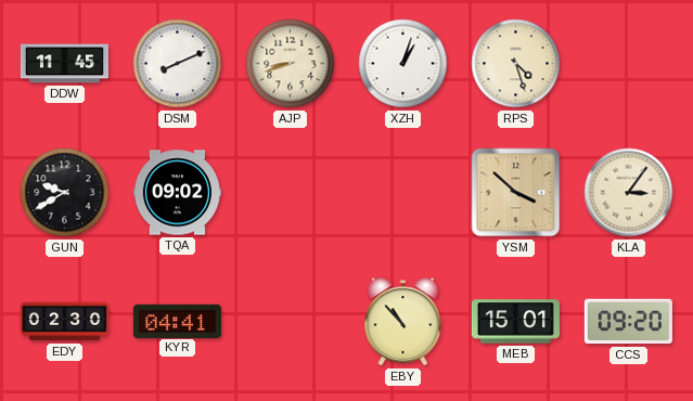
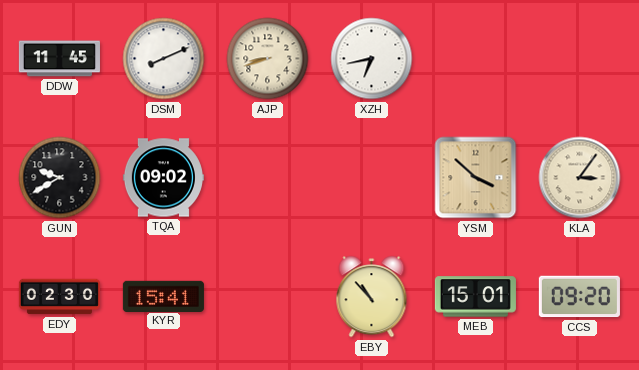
XZH: 1:03 -> 6:43
RPS: 4:27 -> none
KYR: 04:41 -> 15:41
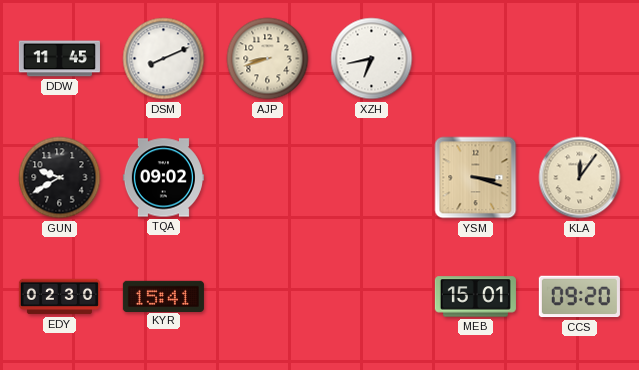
YSM: 3:52 -> 3:18
KLA: 3:06 -> 12:06
EBY: 10:53 -> none
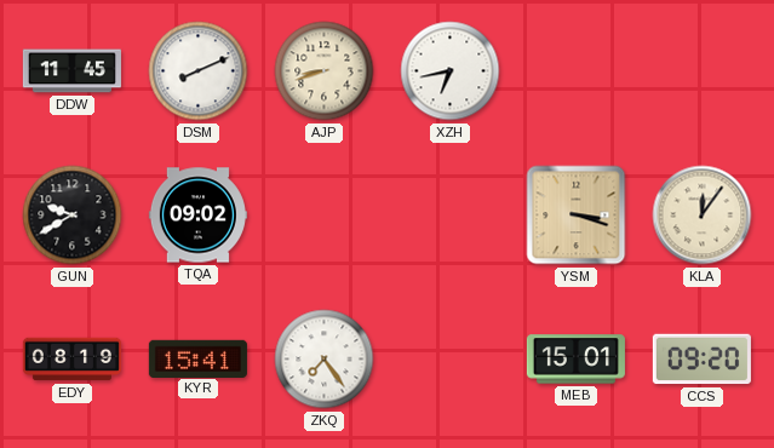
EDY: 02:30 -> 08:19
ZKQ: none -> 7:24
